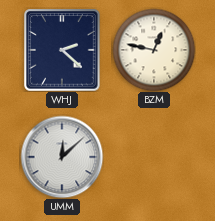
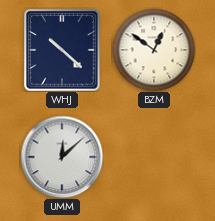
WHJ: 2:22 -> 10:22
BZM: 12:47 -> 12:51
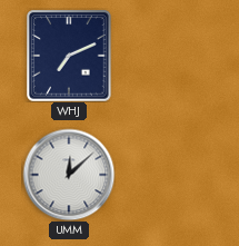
WHJ: 10:22 -> 7:11
BZM: 12:51 -> none
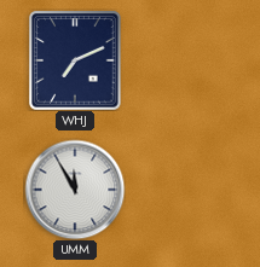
UMM: 12:08 -> 11:55
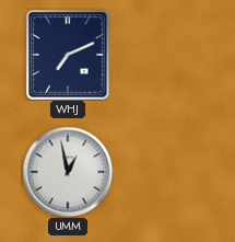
UMM: 11:55 -> 12:58
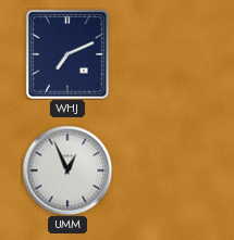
UMM: 12:58 -> 12:56
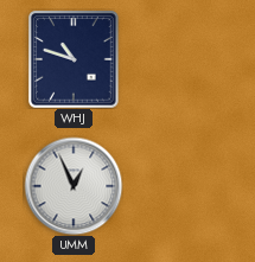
WHJ: 7:11 -> 10:48
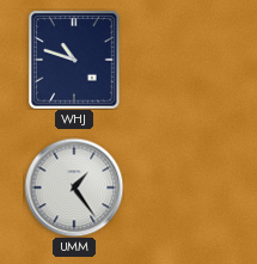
UMM: 12:56 -> 1:24
